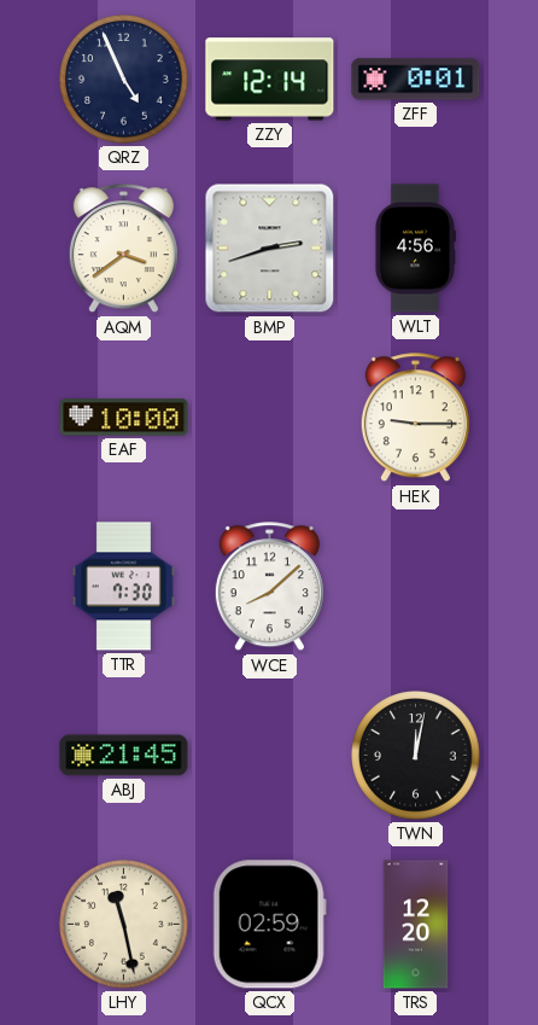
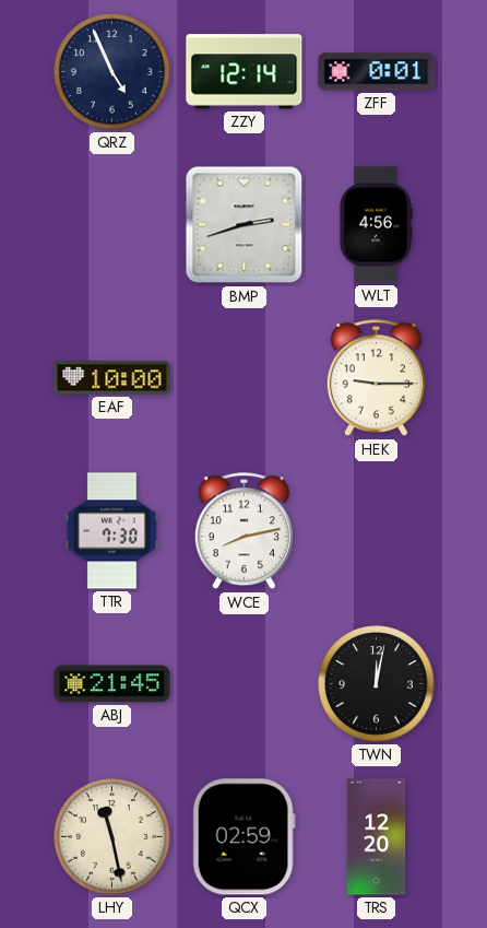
AQM: 3:39 -> none
WCE: 8:08 -> 8:13
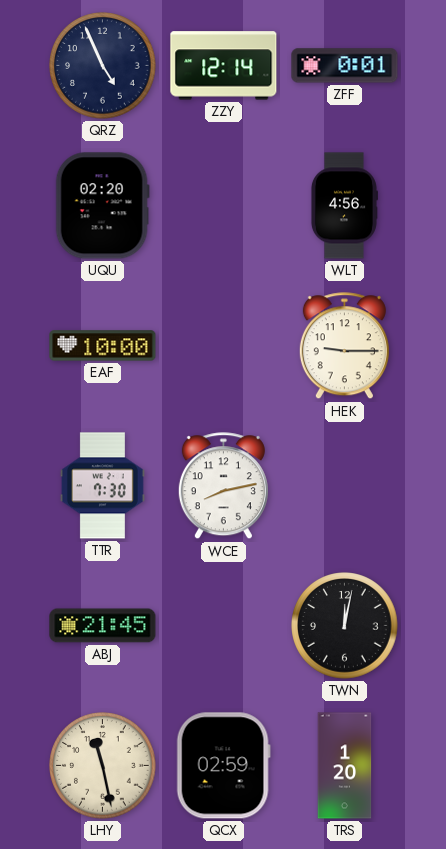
UQU: none -> 02:20
BMP: 2:42 -> none
TRS: 12:20 -> 1:20
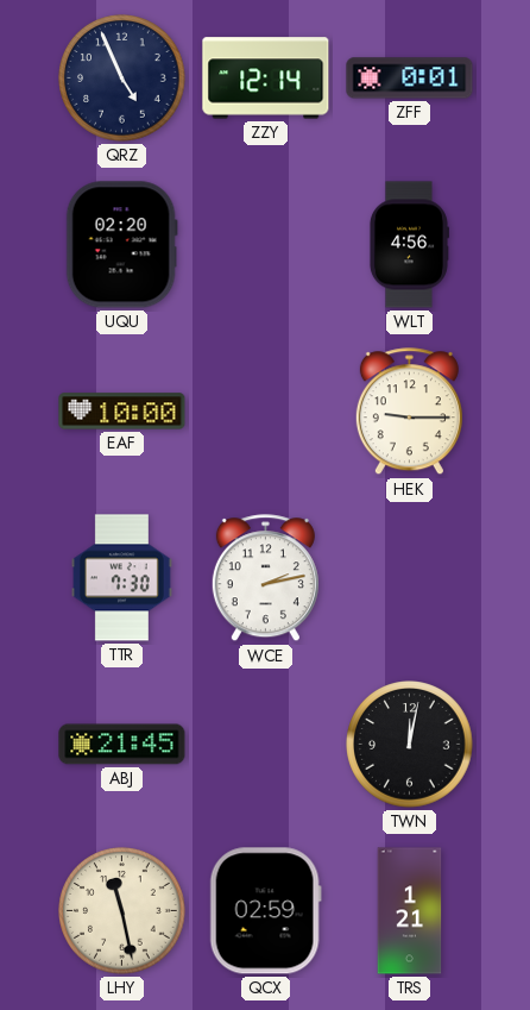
WCE: 8:13 -> 2:13
TRS: 1:20 -> 1:21
